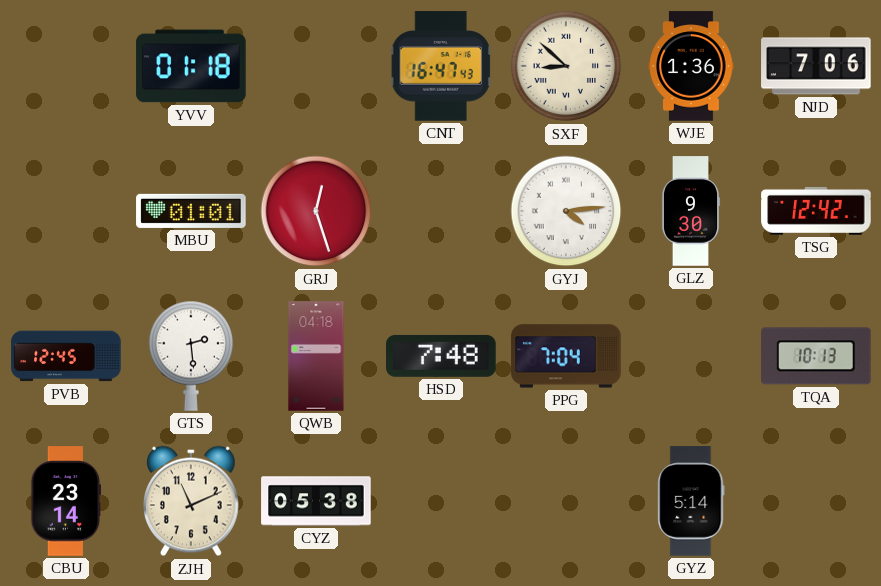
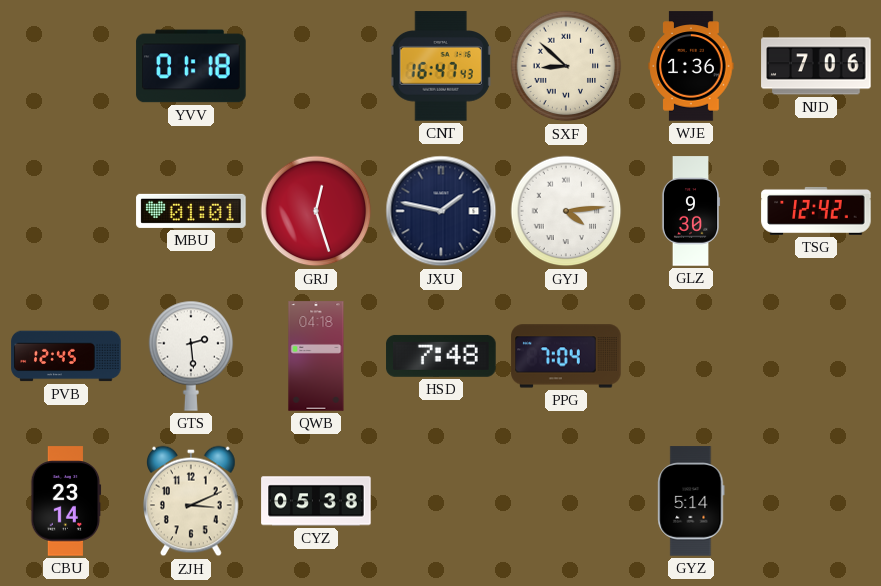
JXU: none -> 1:47
TQA: 10:13 -> none
ZJH: 11:11 -> 3:11
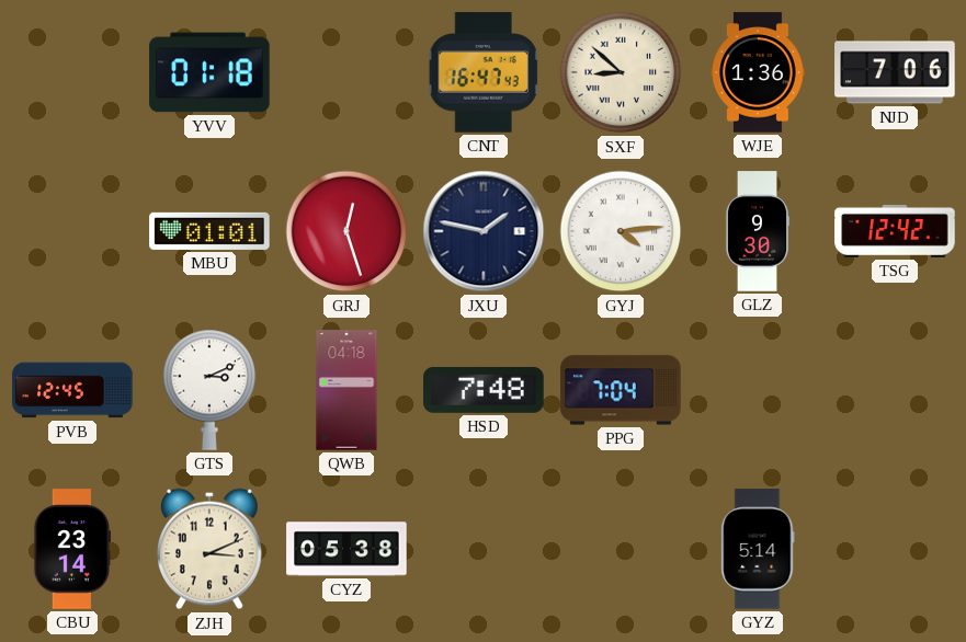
GTS: 2:29 -> 3:11
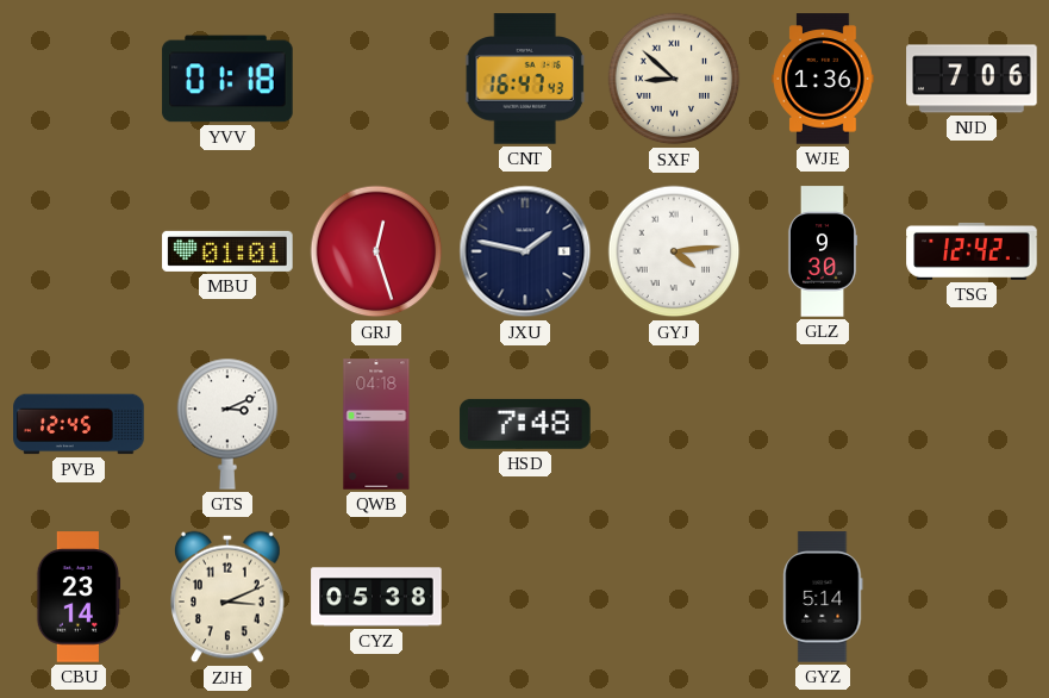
PPG: 7:04 -> none
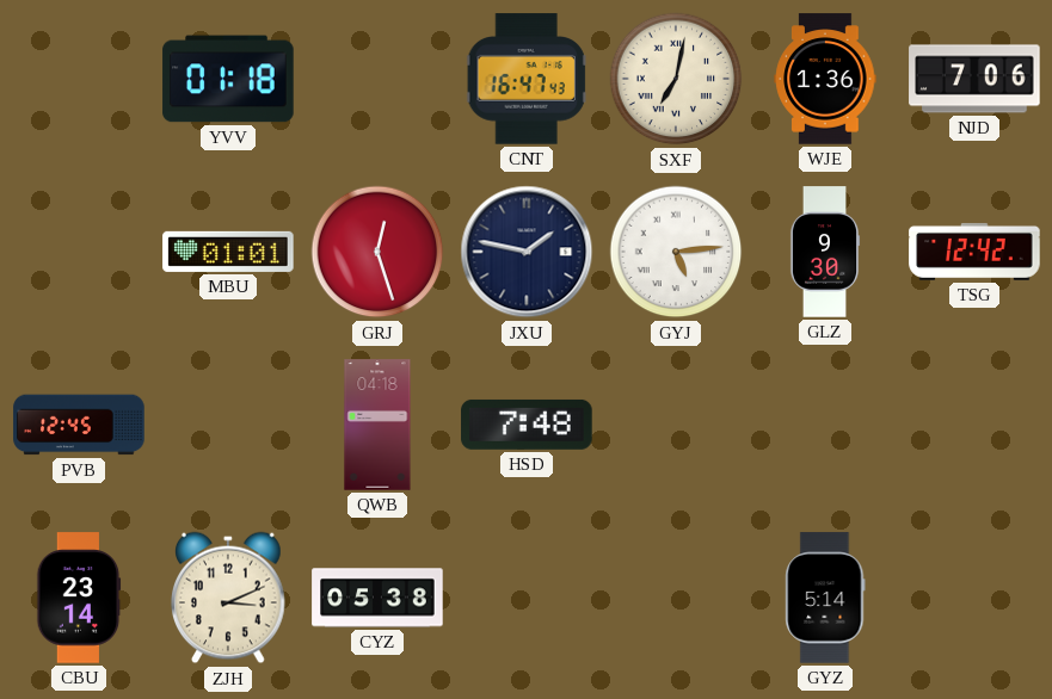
SXF: 8:52 -> 7:02
GYJ: 4:14 -> 5:14
GTS: 3:11 -> none
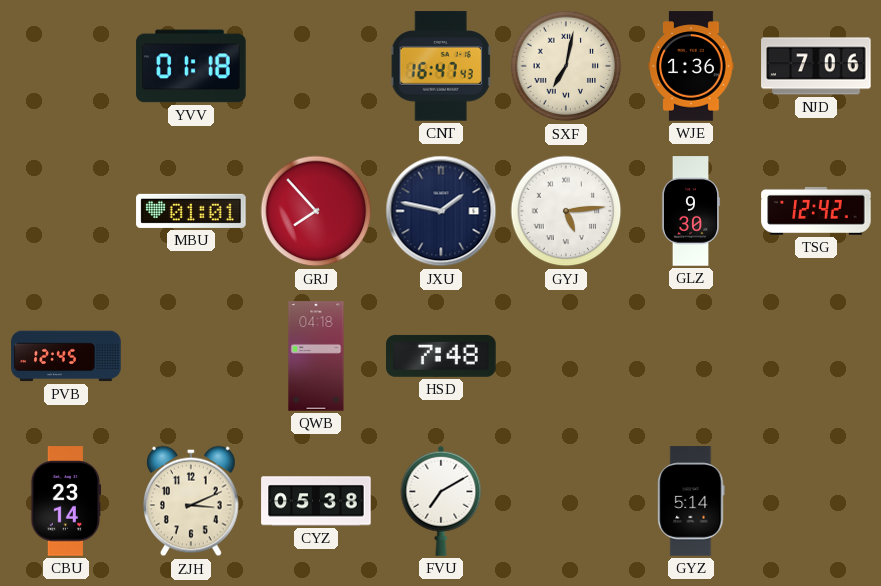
GRJ: 12:27 -> 7:53
FVU: none -> 7:10
